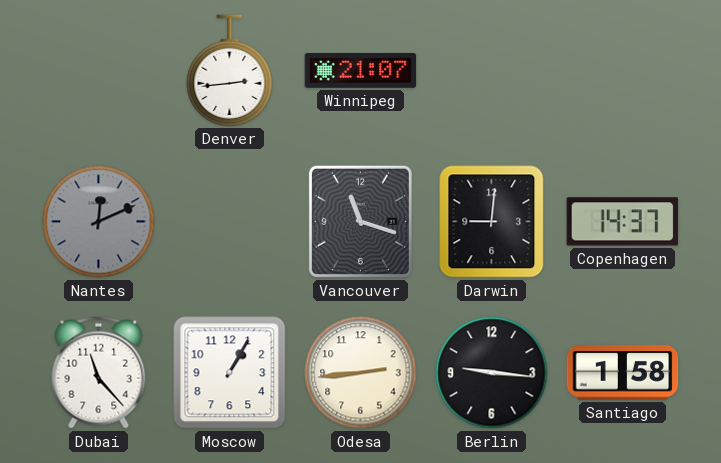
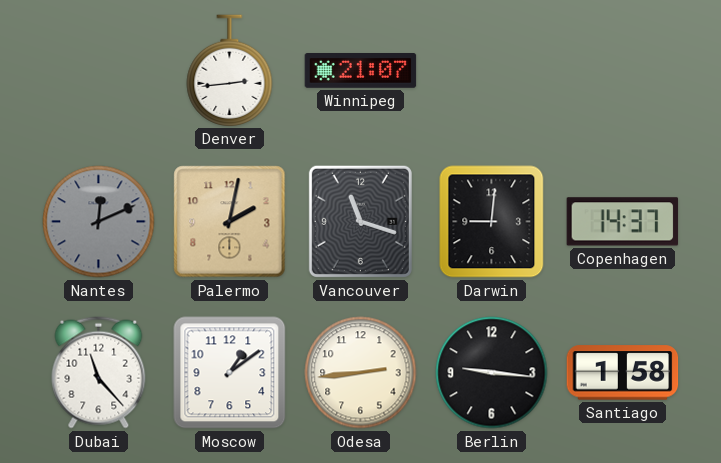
Palermo: none -> 2:02
Moscow: 1:05 -> 1:09
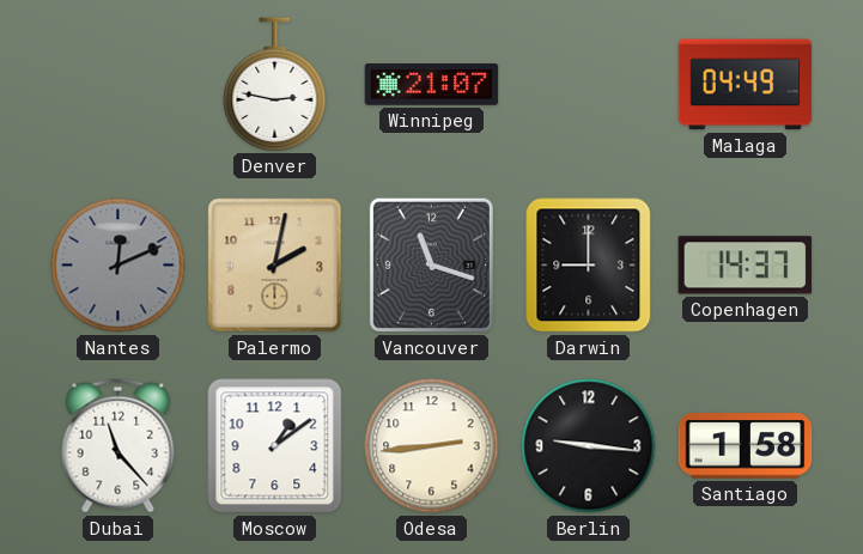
Denver: 2:44 -> 2:47
Malaga: none -> 04:49
Darwin: 9:01 -> 9:00
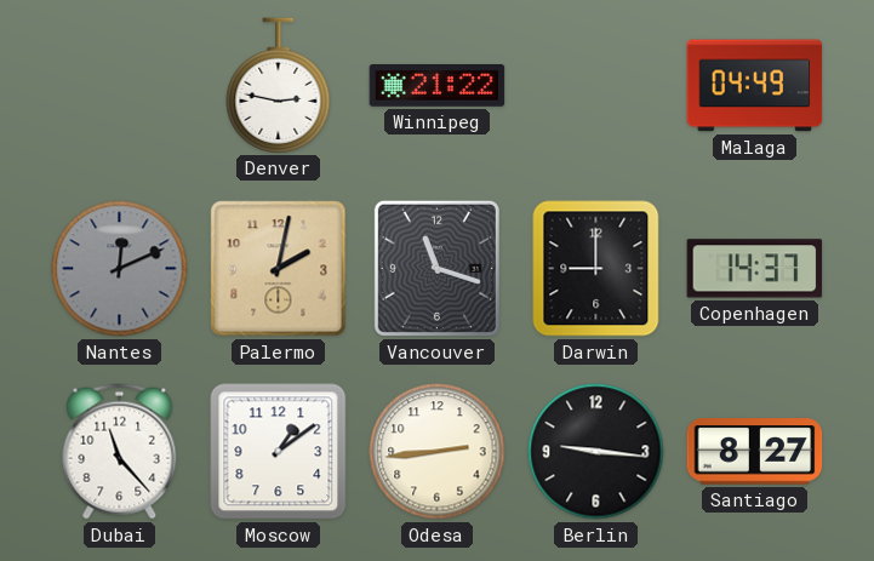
Winnipeg: 21:07 -> 21:22
Santiago: 1:58 -> 8:27
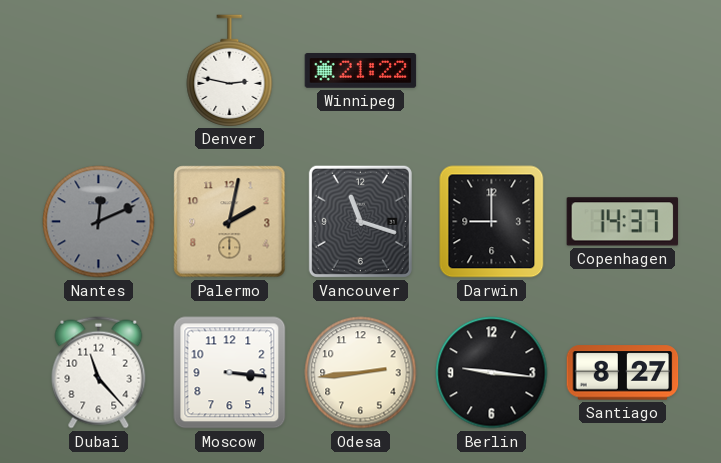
Malaga: 04:49 -> none
Moscow: 1:09 -> 3:16
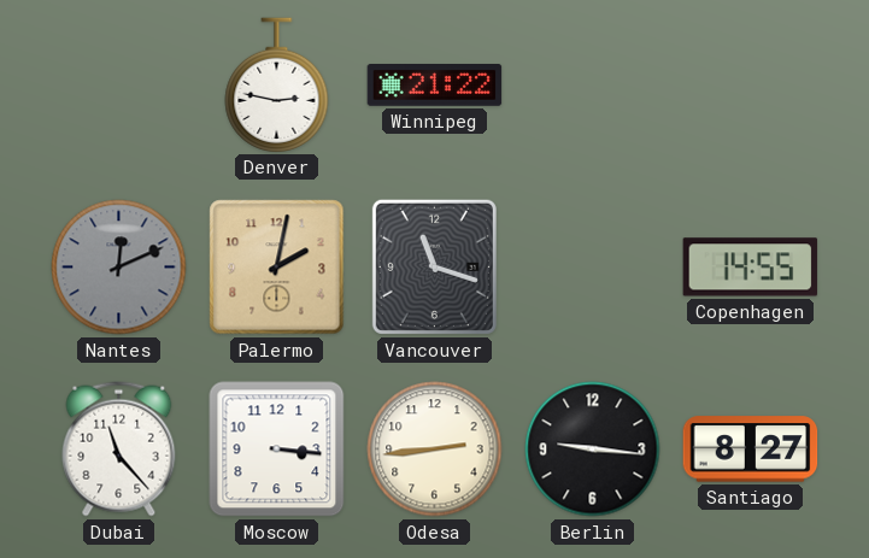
Darwin: 9:00 -> none
Copenhagen: 14:37 -> 14:55
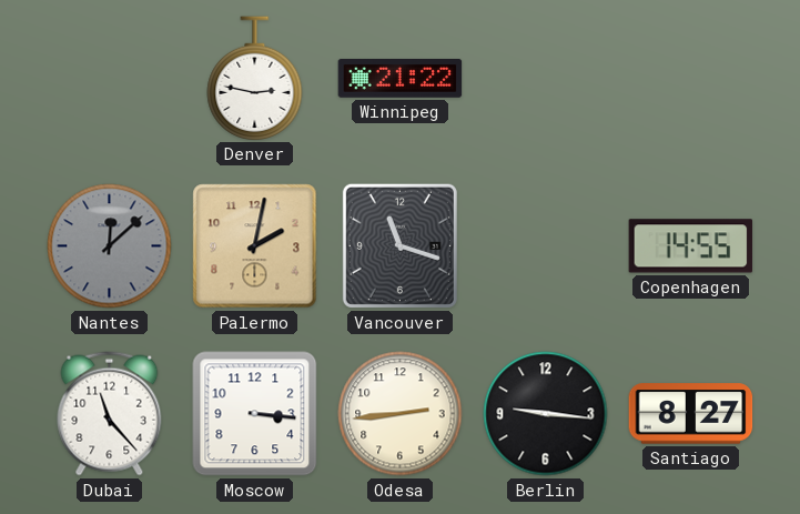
Nantes: 12:11 -> 12:08
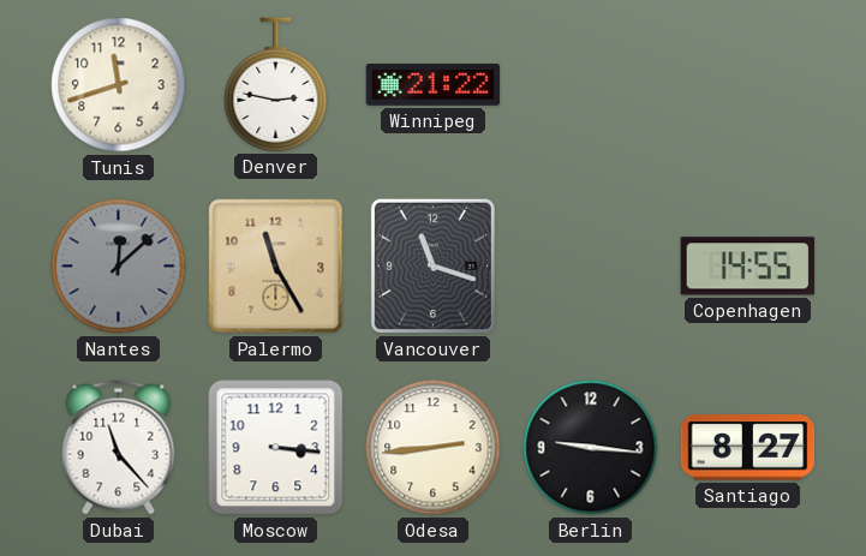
Tunis: none -> 11:42
Palermo: 2:02 -> 11:25
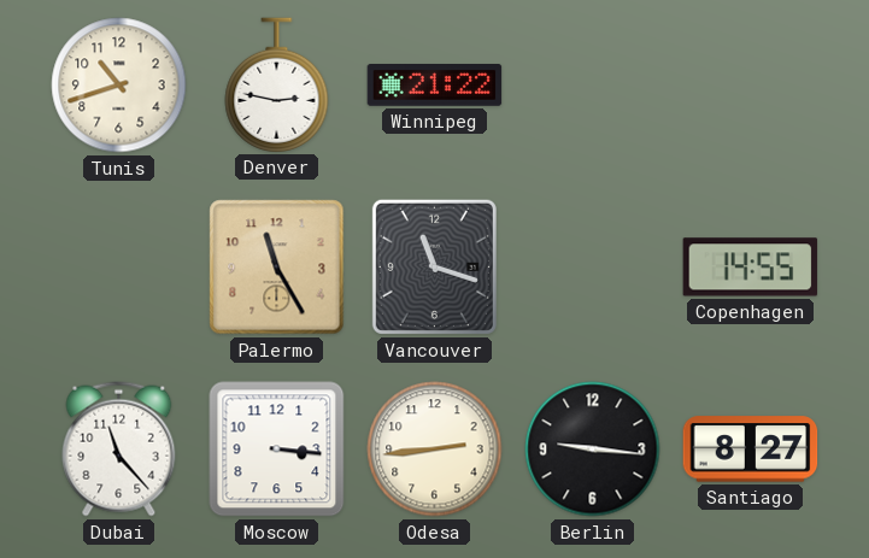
Tunis: 11:42 -> 10:42
Nantes: 12:08 -> none
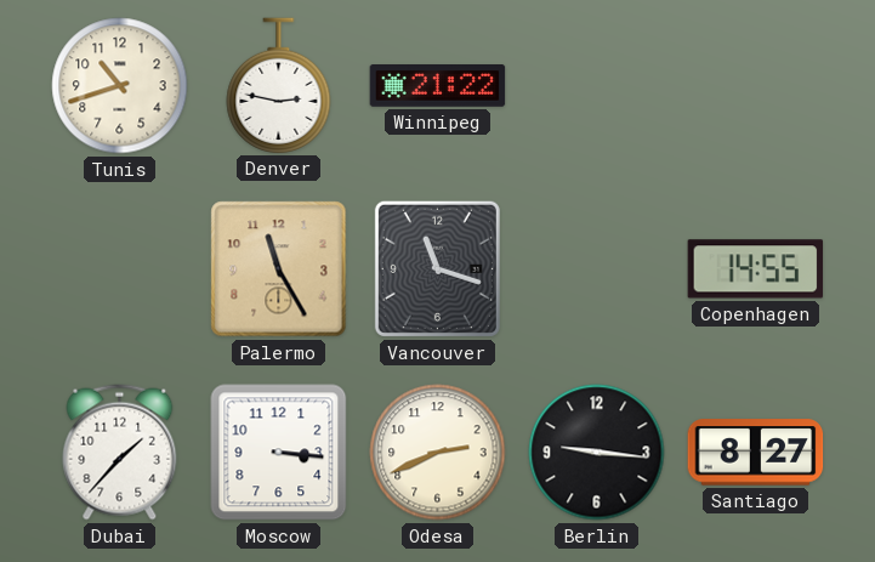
Dubai: 11:23 -> 1:37
Odesa: 2:44 -> 2:41
